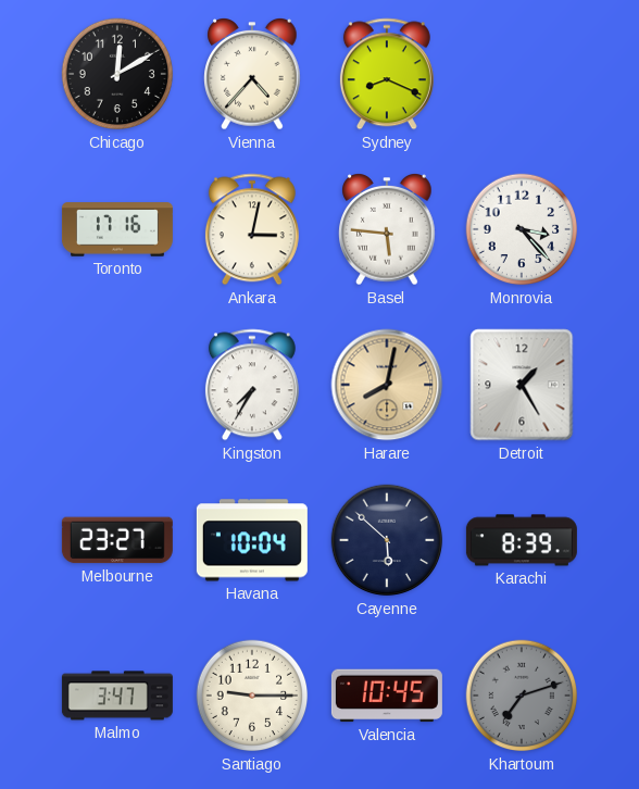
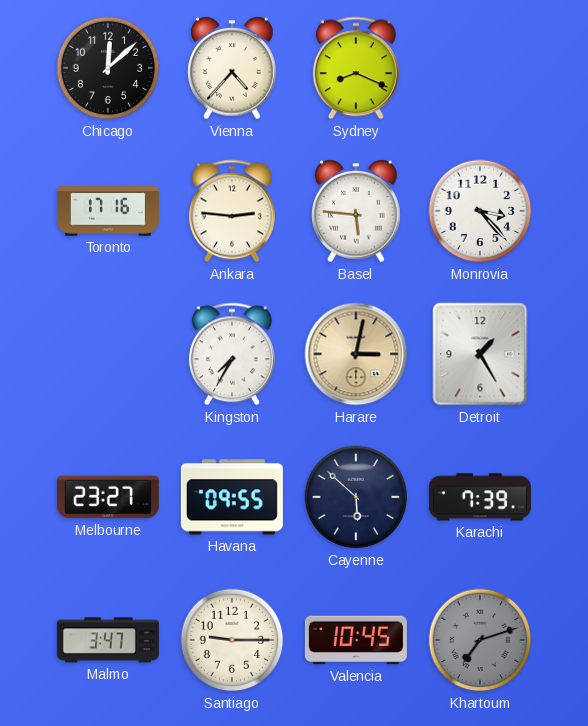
Chicago: 12:10 -> 12:08
Ankara: 3:02 -> 2:46
Harare: 8:02 -> 3:02
Havana: 10:04 -> 09:55
Karachi: 8:39 -> 7:39
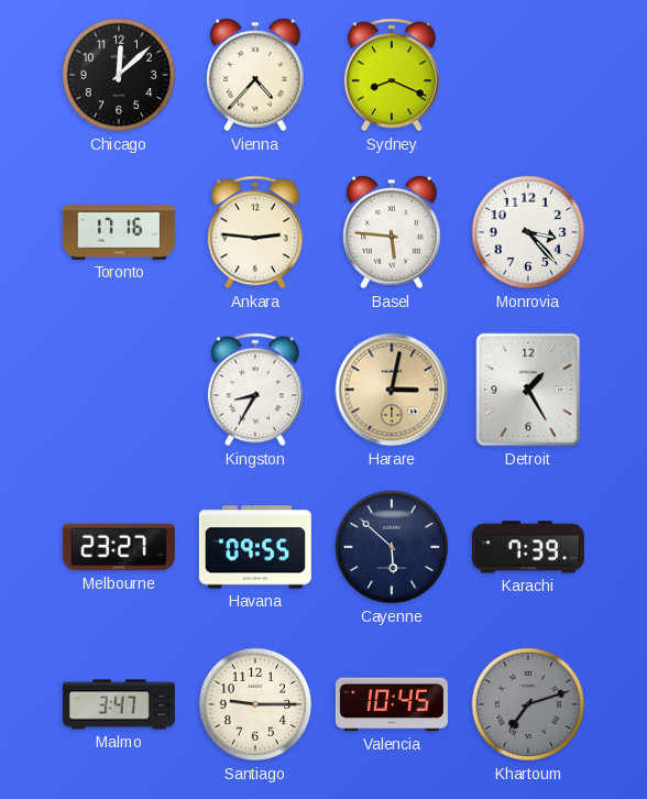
Kingston: 7:35 -> 8:35
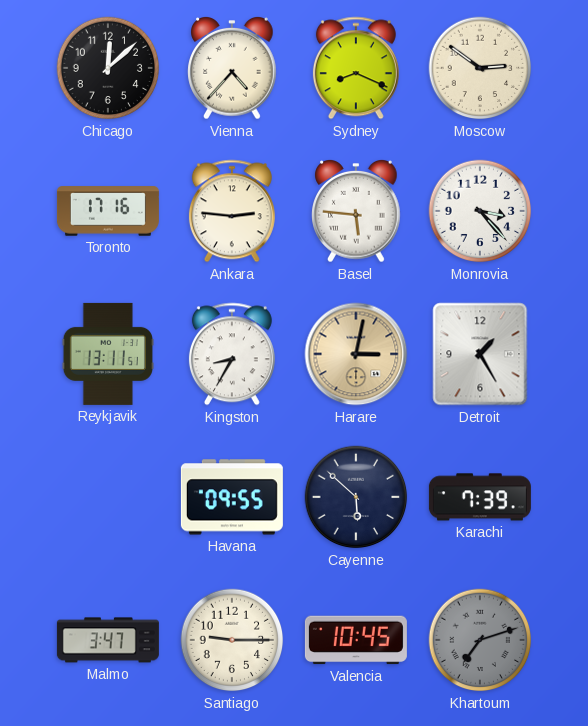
Moscow: none -> 2:51
Reykjavik: none -> 13:11
Melbourne: 23:27 -> none
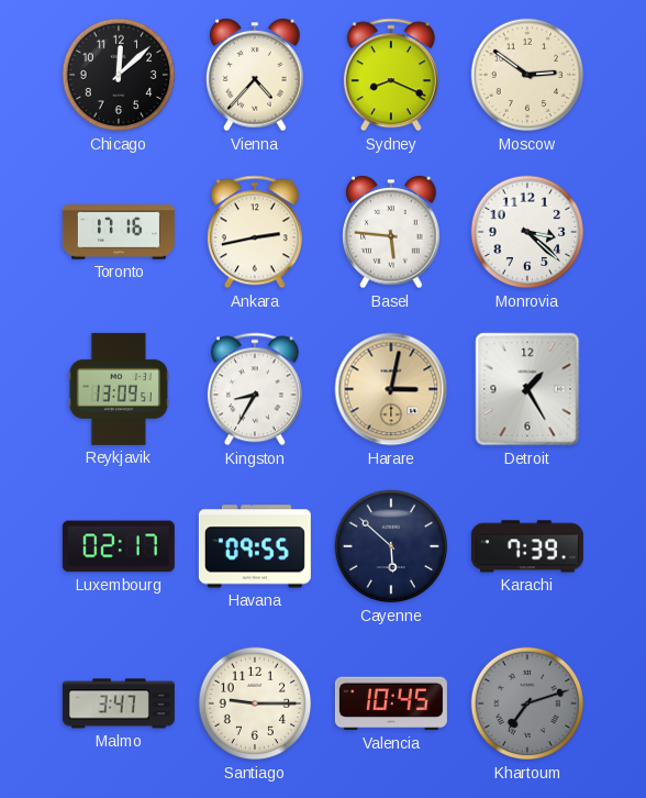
Ankara: 2:46 -> 2:43
Monrovia: 3:23 -> 3:22
Reykjavik: 13:11 -> 13:09
Luxembourg: none -> 02:17
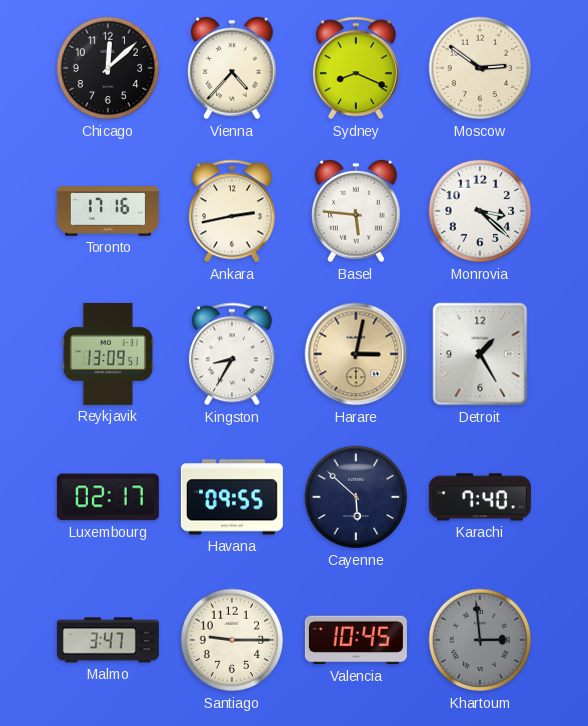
Karachi: 7:39 -> 7:40
Khartoum: 7:12 -> 2:59
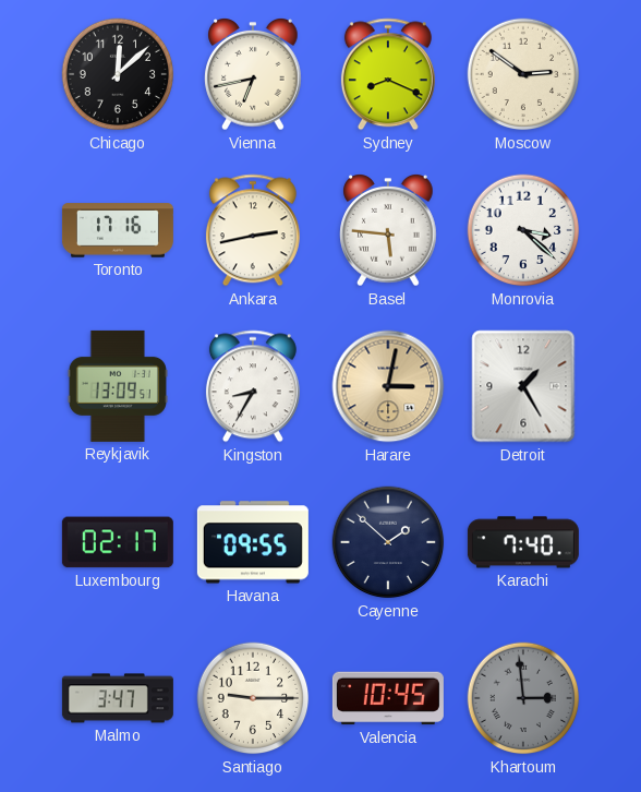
Vienna: 4:37 -> 6:43
Cayenne: 5:52 -> 1:52
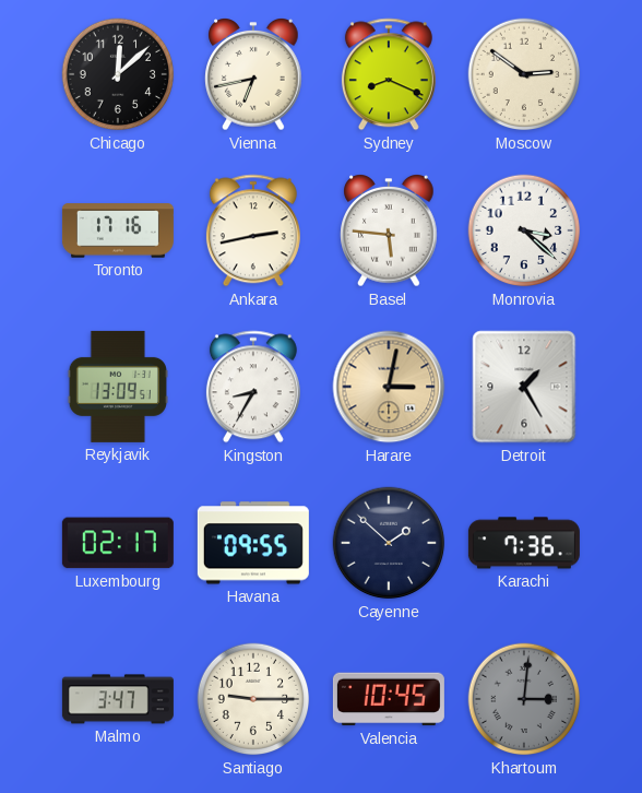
Karachi: 7:40 -> 7:36
Khartoum: 2:59 -> 3:01
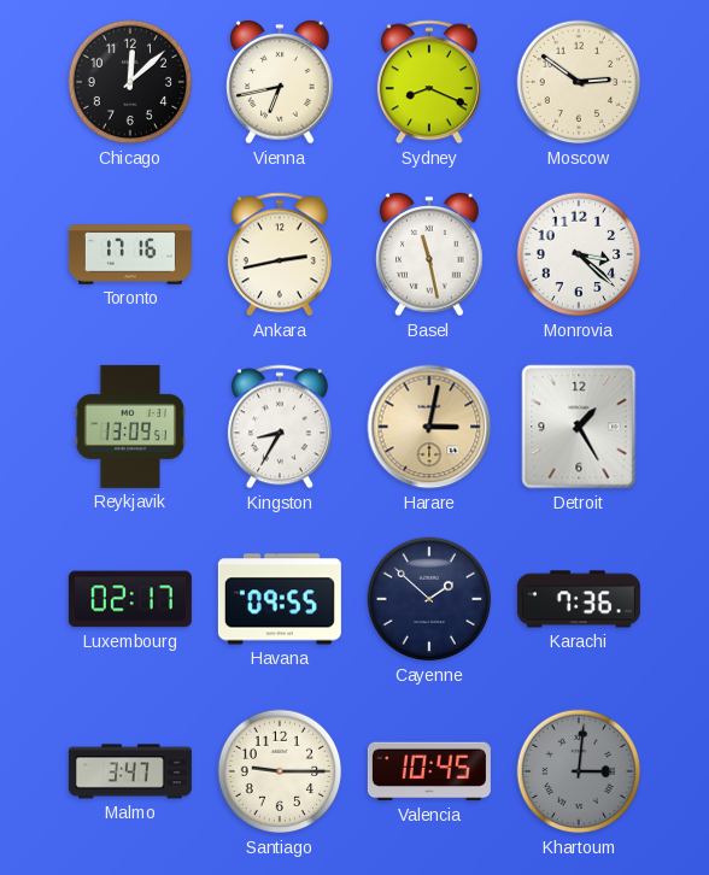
Basel: 5:46 -> 11:28
